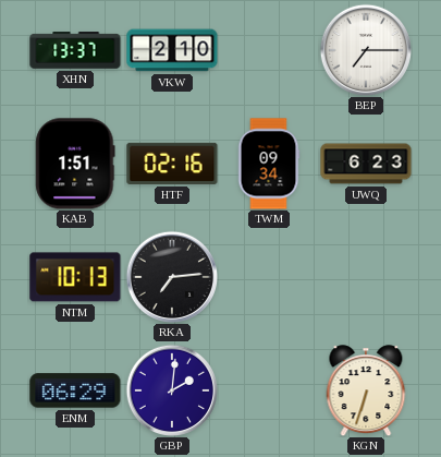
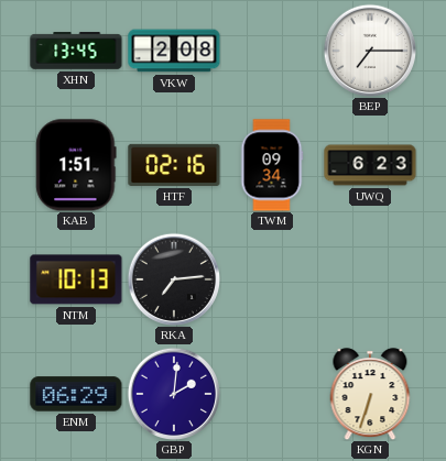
XHN: 13:37 -> 13:45
VKW: 2:10 -> 2:08
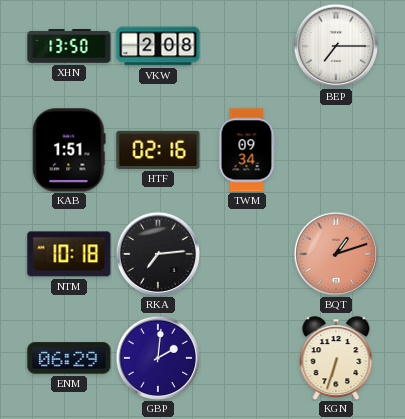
XHN: 13:45 -> 13:50
UWQ: 6:23 -> none
NTM: 10:13 -> 10:18
BQT: none -> 1:12
